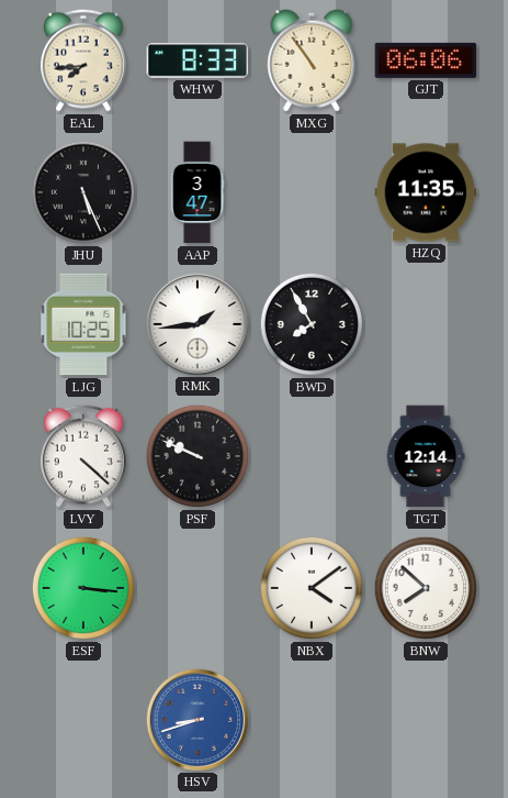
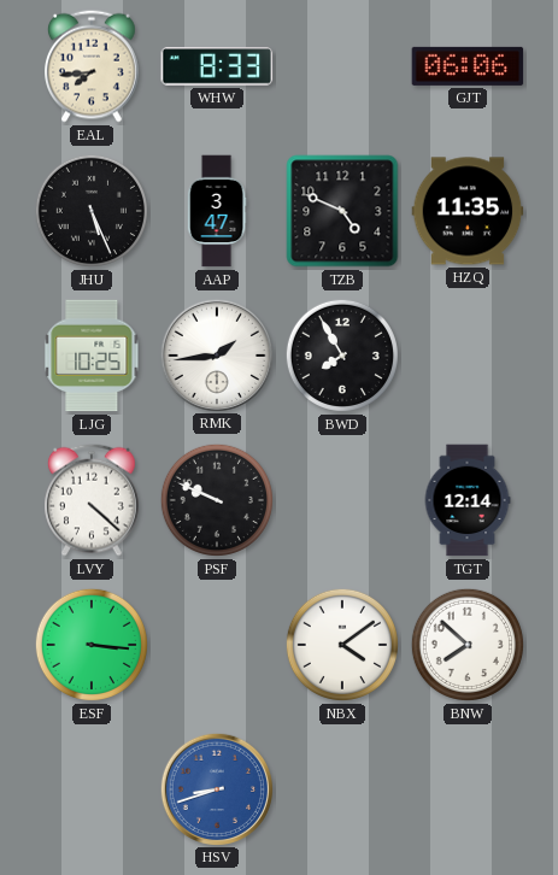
MXG: 10:54 -> none
TZB: none -> 4:49
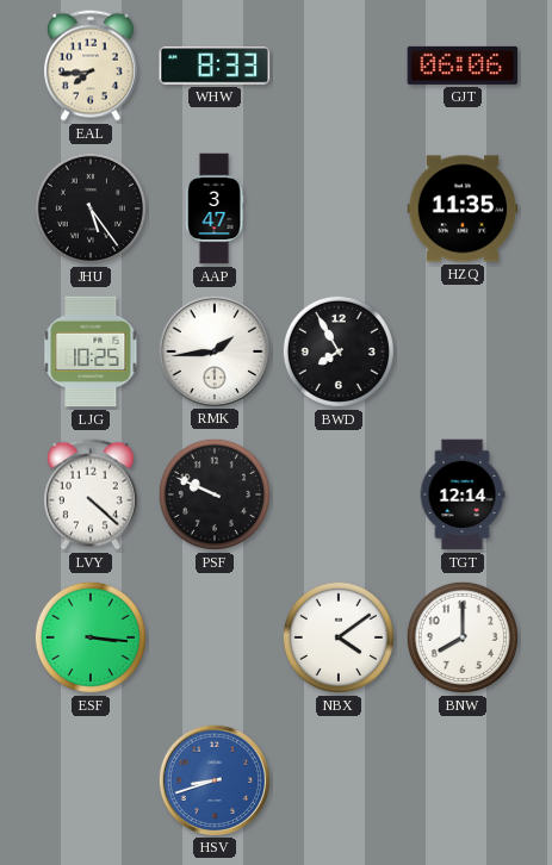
JHU: 5:26 -> 5:24
TZB: 4:49 -> none
BNW: 7:52 -> 8:00
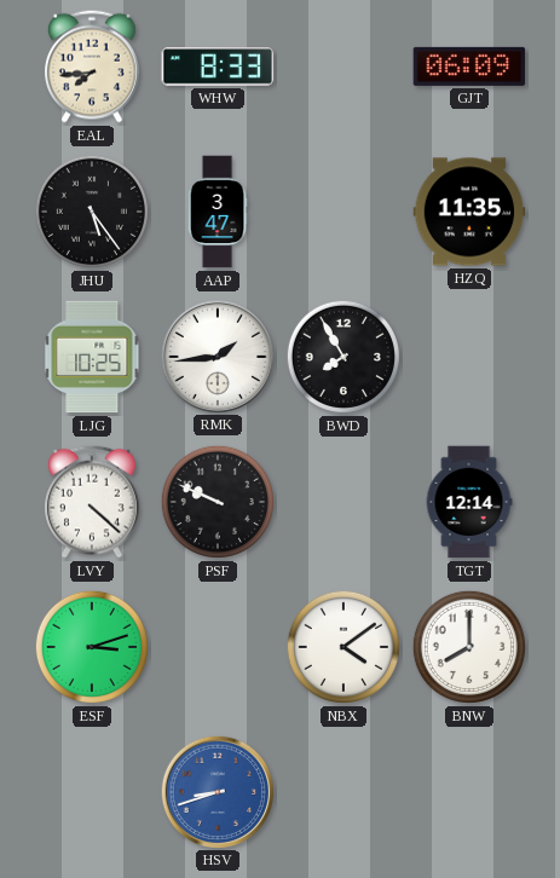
GJT: 06:06 -> 06:09
ESF: 3:16 -> 3:12
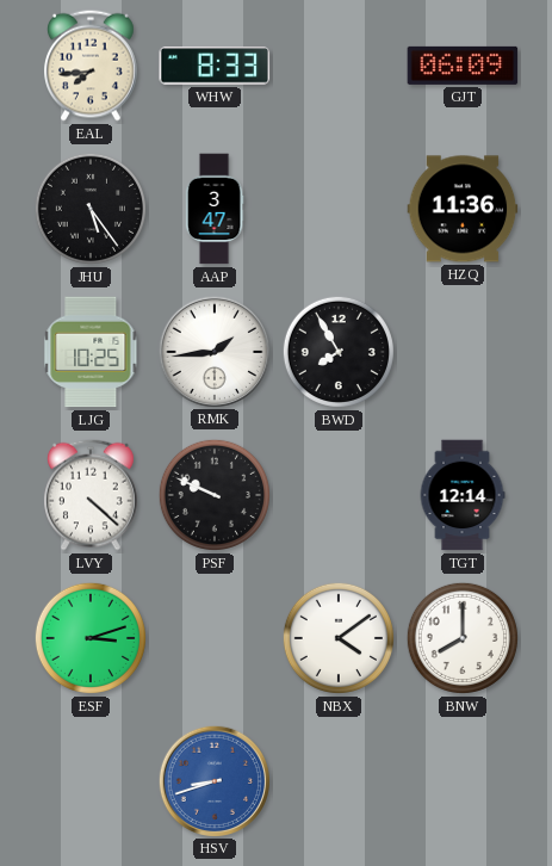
HZQ: 11:35 -> 11:36
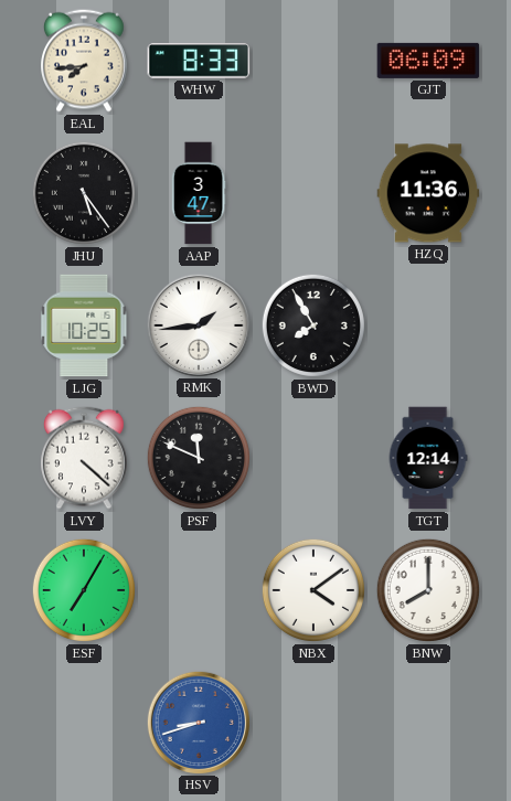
PSF: 9:49 -> 11:49
ESF: 3:12 -> 7:05
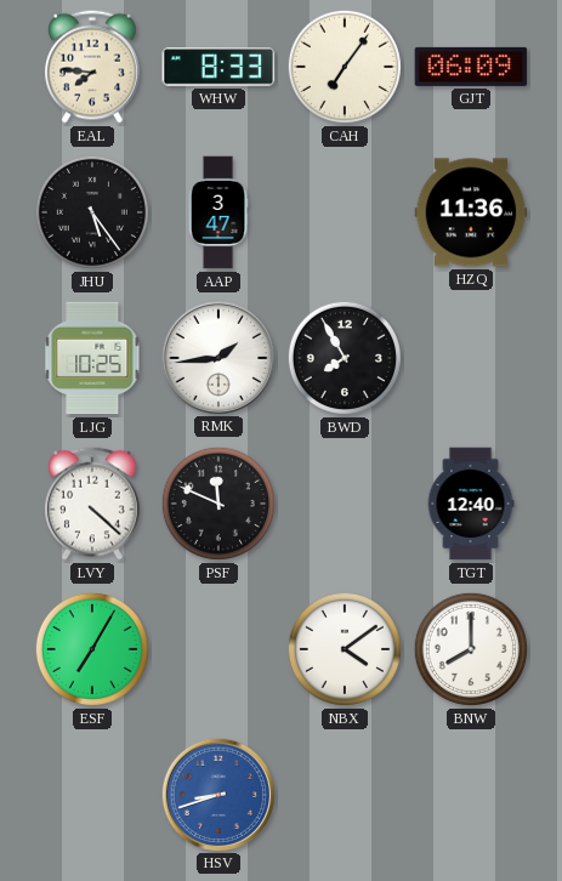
EAL: 7:44 -> 7:46
CAH: none -> 7:06
TGT: 12:14 -> 12:40
